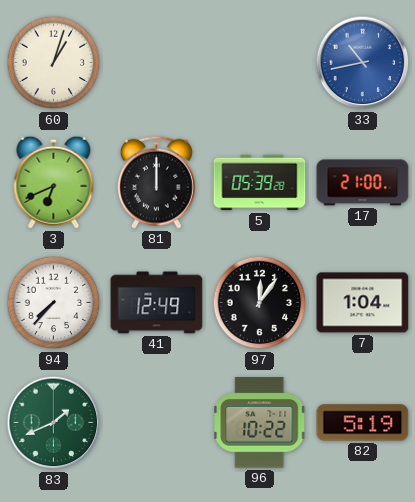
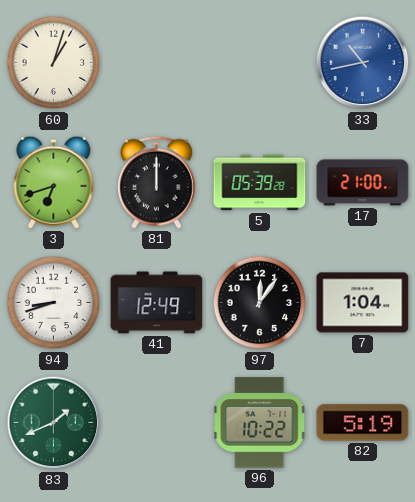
3: 6:41 -> 6:42
94: 7:37 -> 8:42
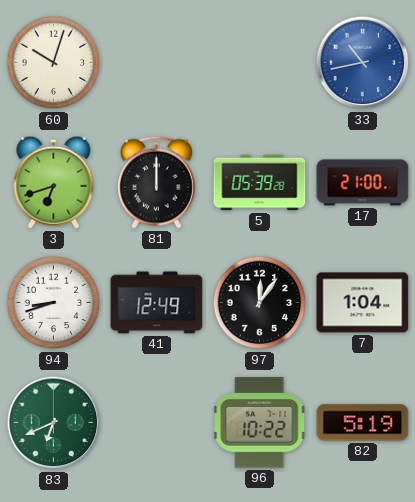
60: 1:03 -> 10:03
83: 1:41 -> 6:41
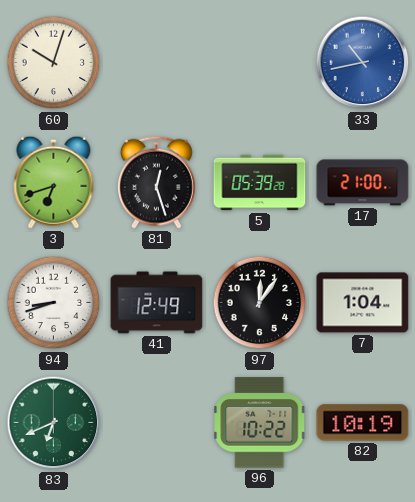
81: 12:00 -> 12:27
82: 5:19 -> 10:19
